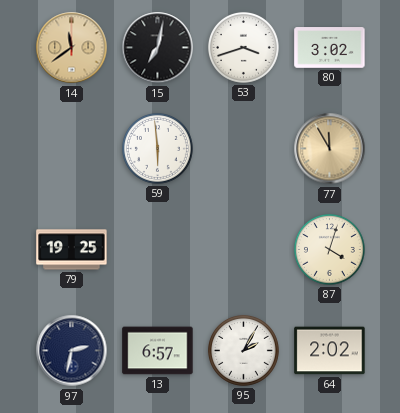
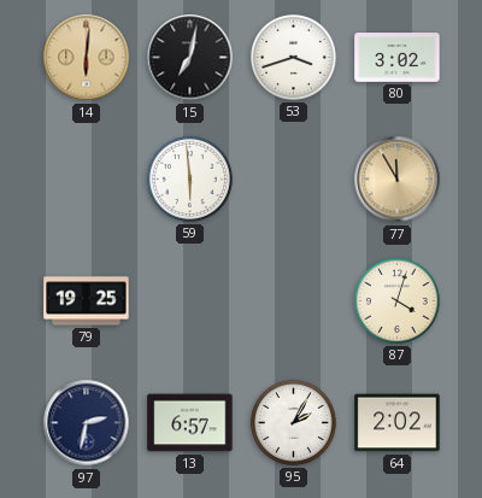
14: 11:39 -> 6:01
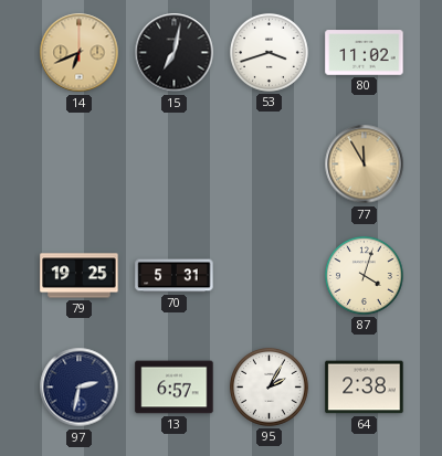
14: 6:01 -> 6:41
80: 3:02 -> 11:02
59: 5:59 -> none
70: none -> 5:31
64: 2:02 -> 2:38
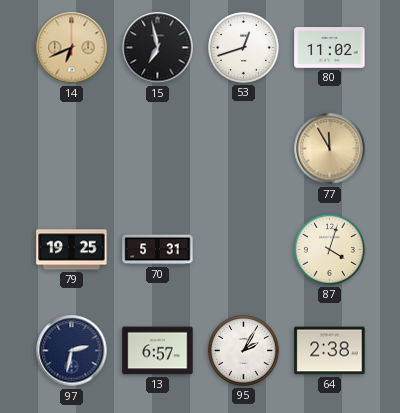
15: 7:02 -> 6:58
53: 3:42 -> 12:42
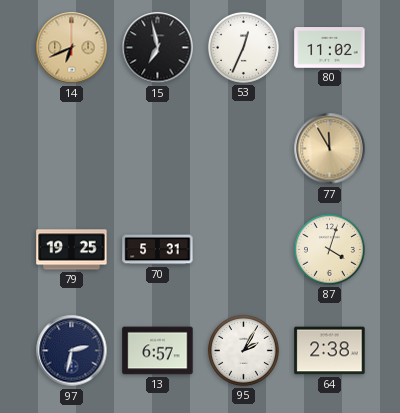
53: 12:42 -> 12:34
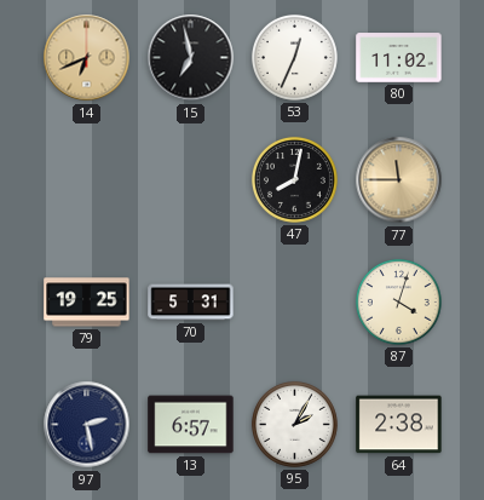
47: none -> 8:02
77: 11:55 -> 11:45
97: 2:32 -> 2:28
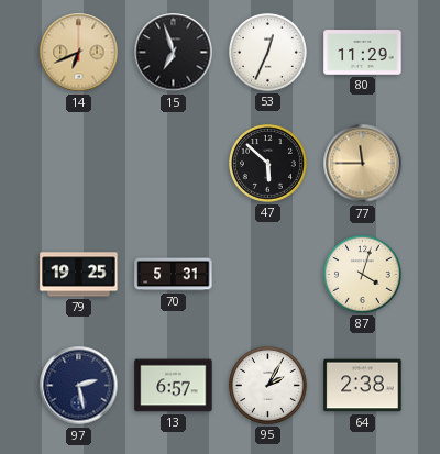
15: 6:58 -> 6:57
80: 11:02 -> 11:29
47: 8:02 -> 5:52
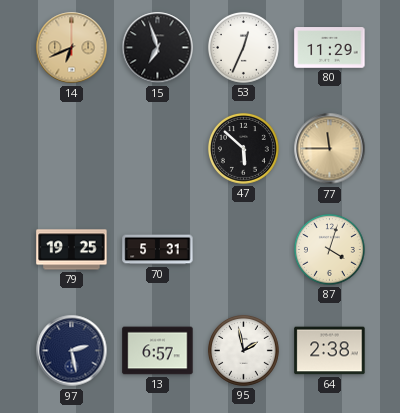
95: 2:05 -> 1:58
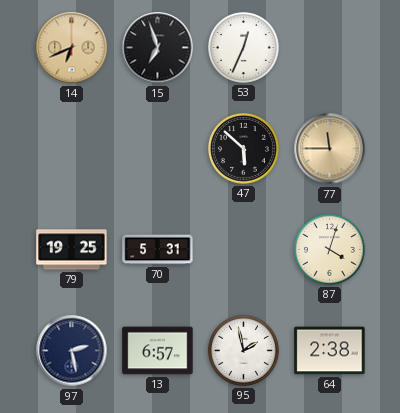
80: 11:29 -> none
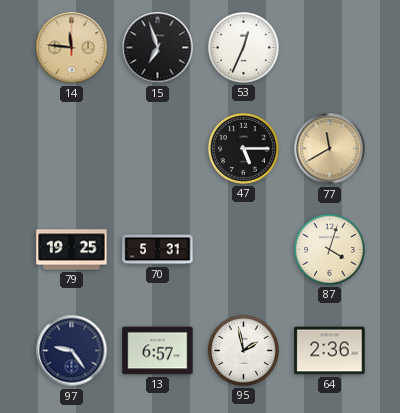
14: 6:41 -> 11:46
47: 5:52 -> 5:15
77: 11:45 -> 11:40
97: 2:28 -> 9:24
64: 2:38 -> 2:36
